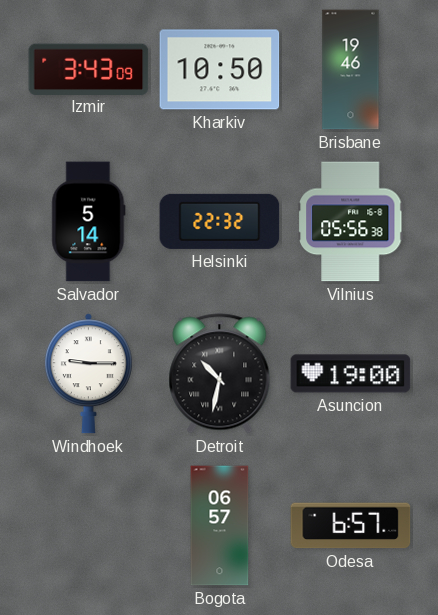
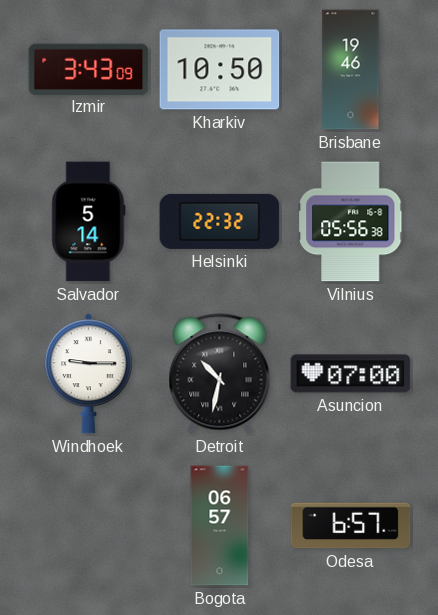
Asuncion: 19:00 -> 07:00
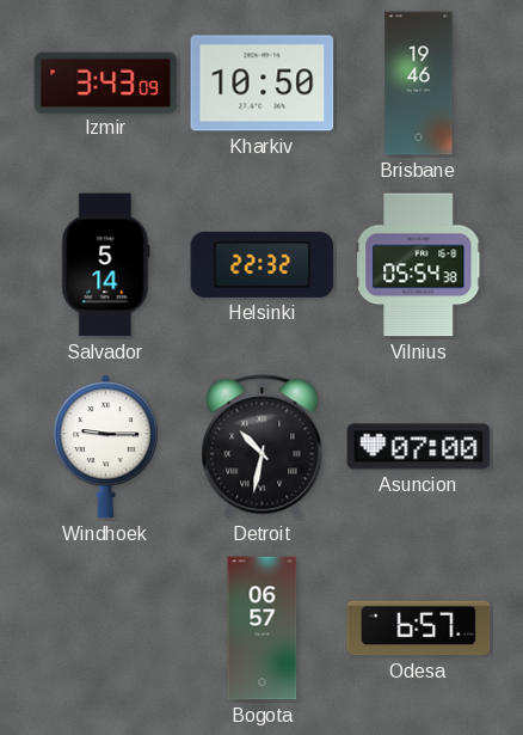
Vilnius: 05:56 -> 05:54
